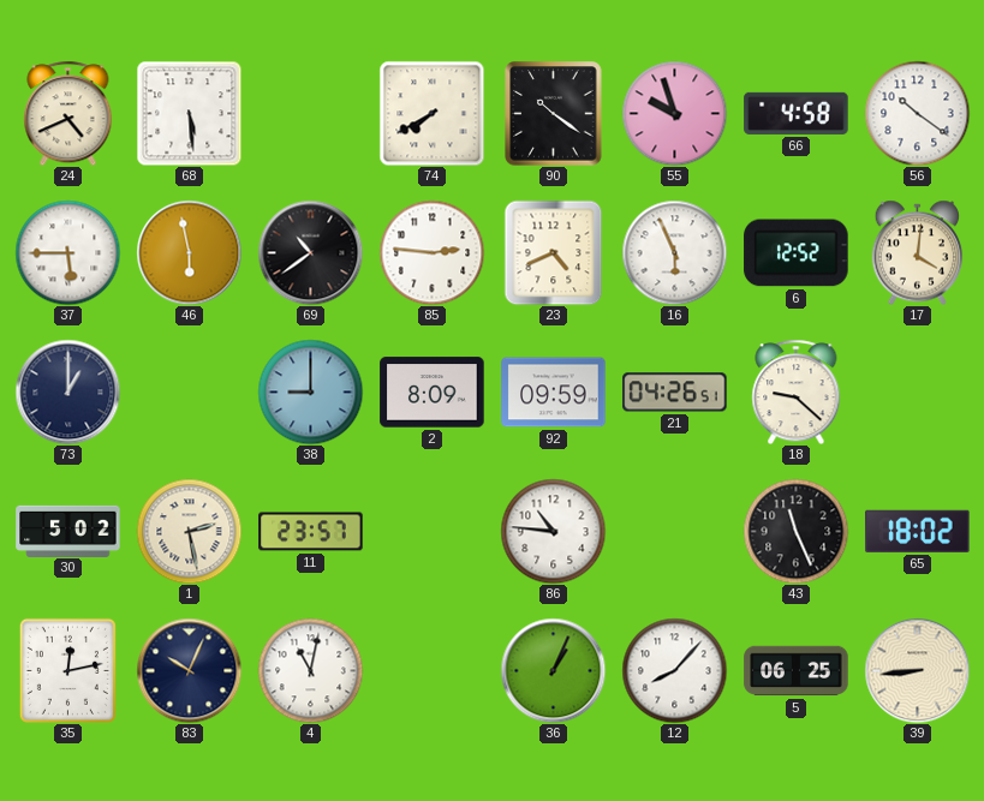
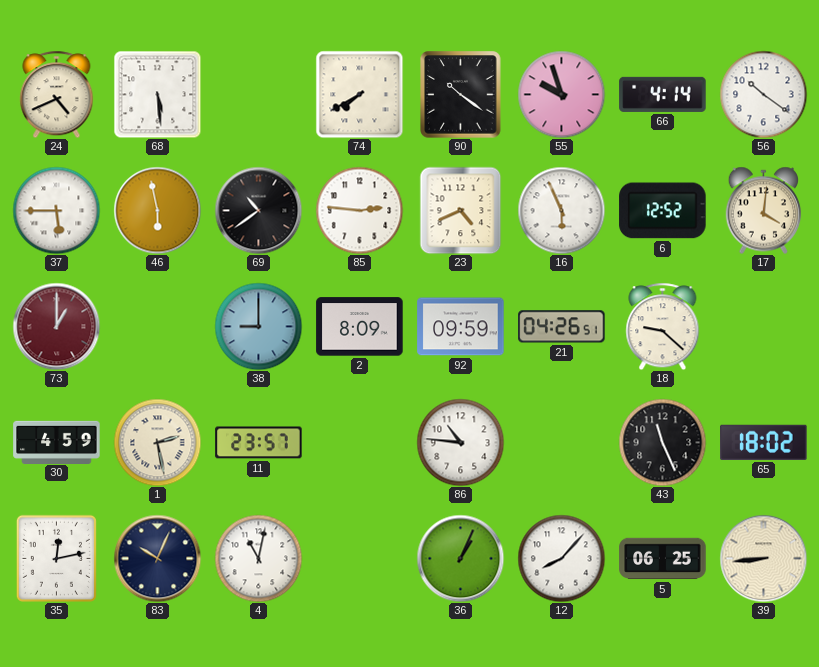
66: 4:58 -> 4:14
73 dial: navy -> burgundy
30: 5:02 -> 4:59
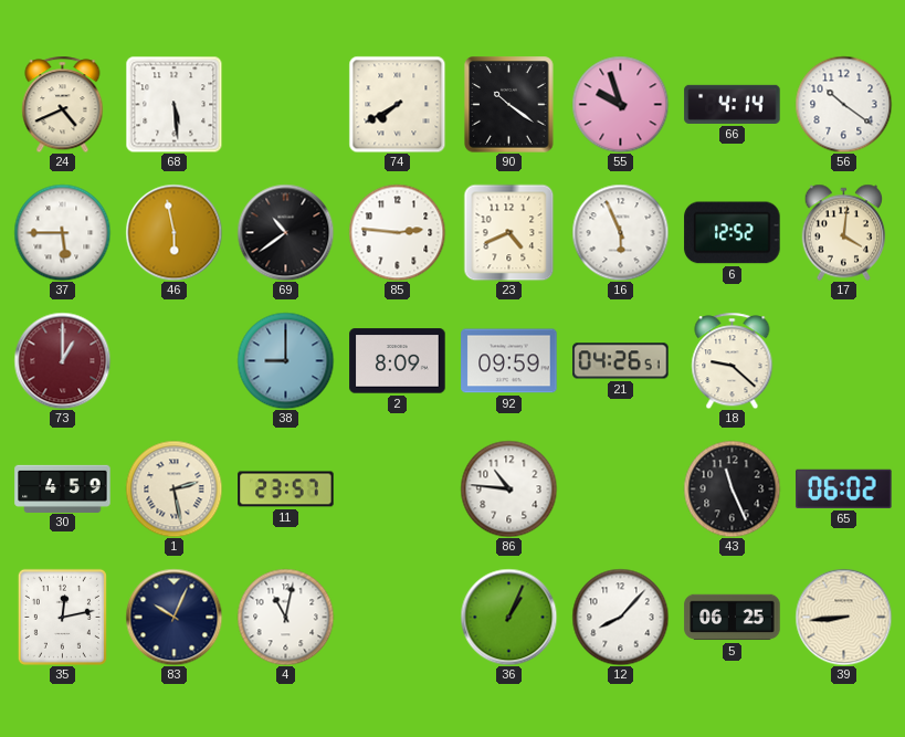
65: 18:02 -> 06:02
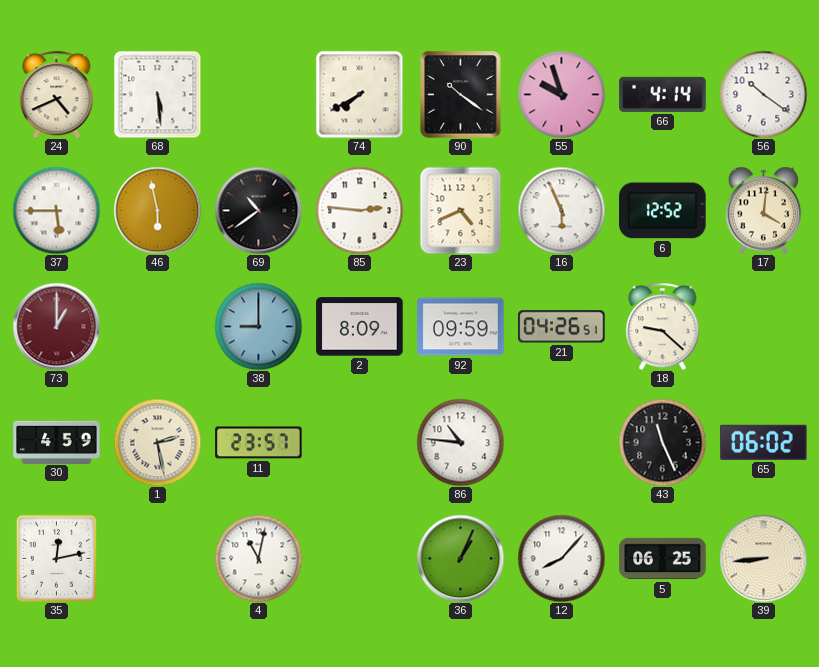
83: 10:04 -> none
